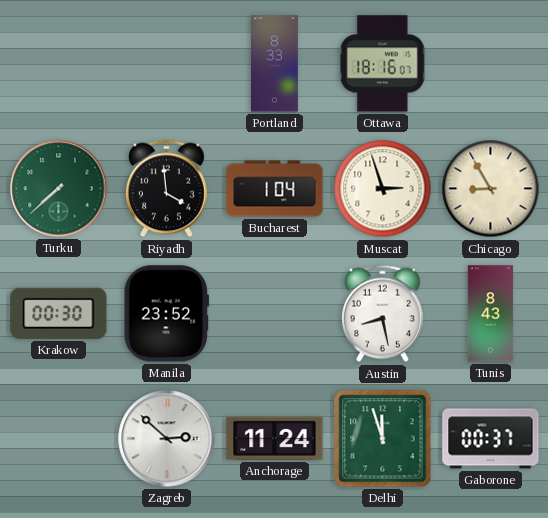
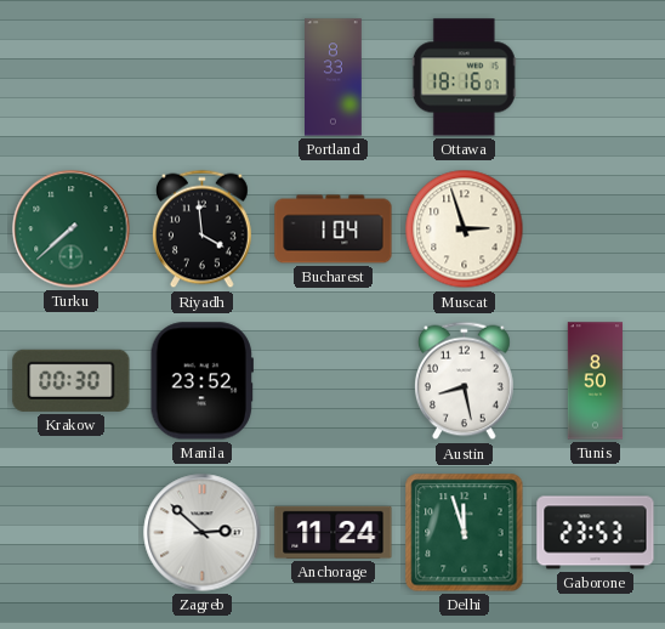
Chicago: 8:55 -> none
Tunis: 8:43 -> 8:50
Gaborone: 00:37 -> 23:53
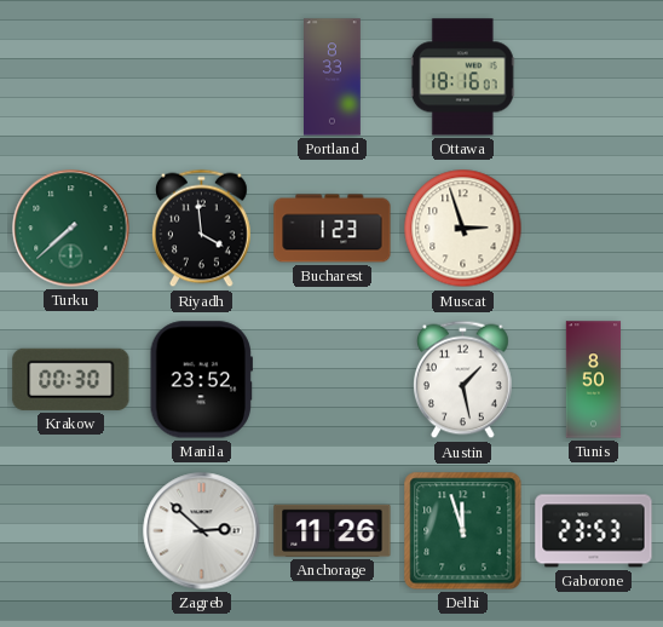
Bucharest: 1:04 -> 1:23
Austin: 8:28 -> 1:28
Anchorage: 11:24 -> 11:26
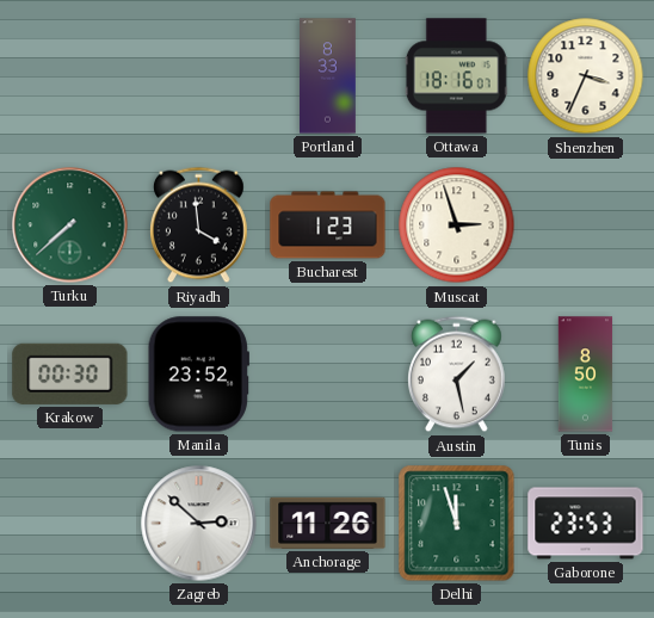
Shenzhen: none -> 3:34
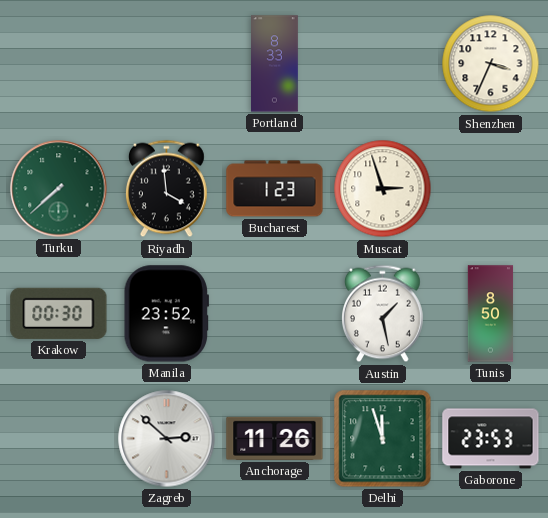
Ottawa: 18:16 -> none
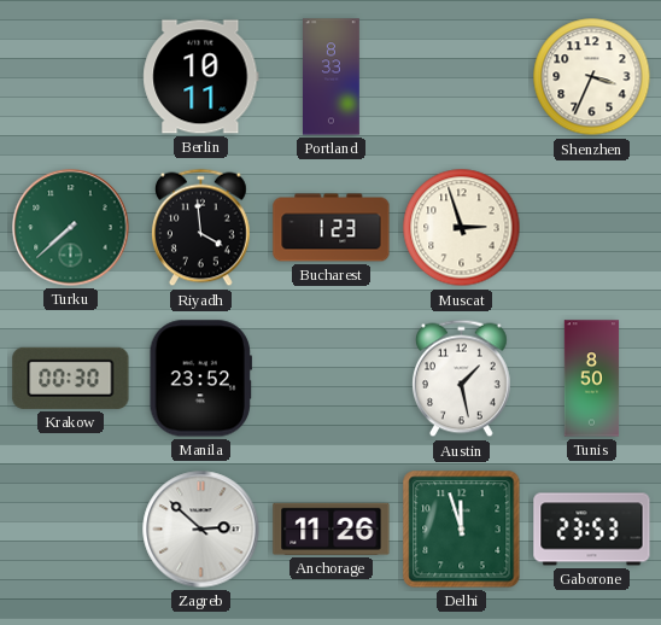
Berlin: none -> 10:11
